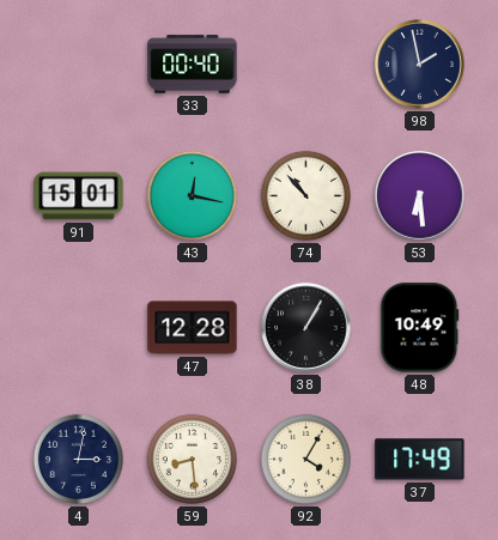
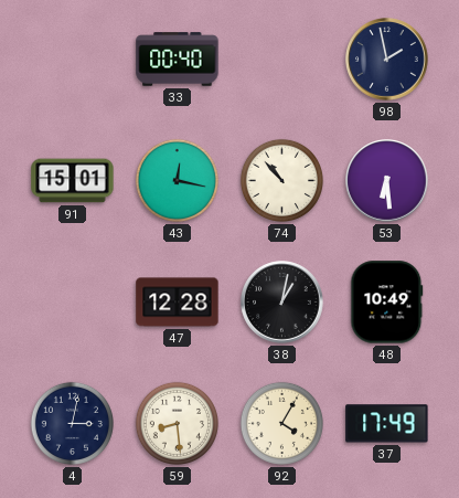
38: 1:05 -> 1:02
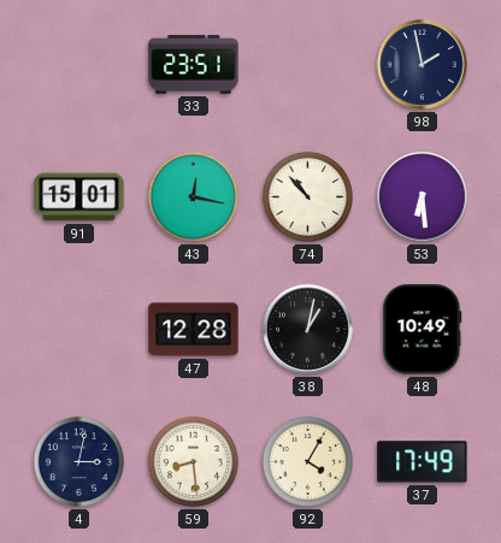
33: 00:40 -> 23:51
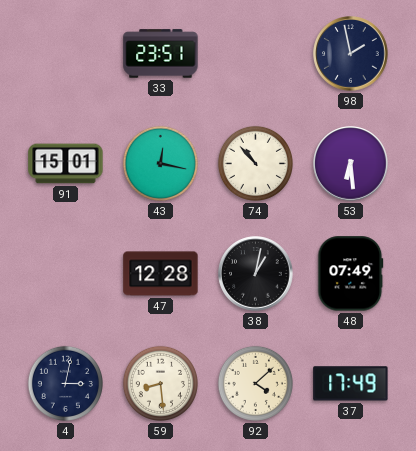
48: 10:49 -> 07:49
92: 4:05 -> 4:08
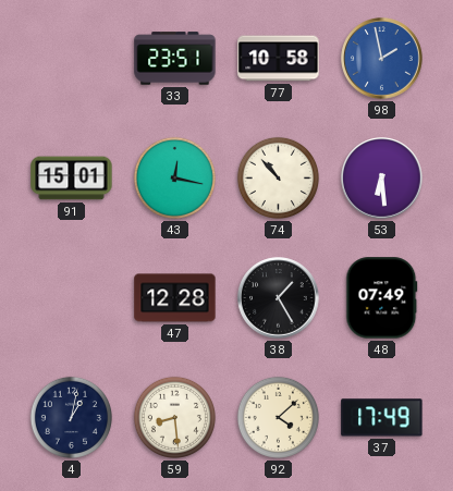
77: none -> 10:58
98 dial: navy -> blue
38: 1:02 -> 1:25
4: 3:02 -> 1:02
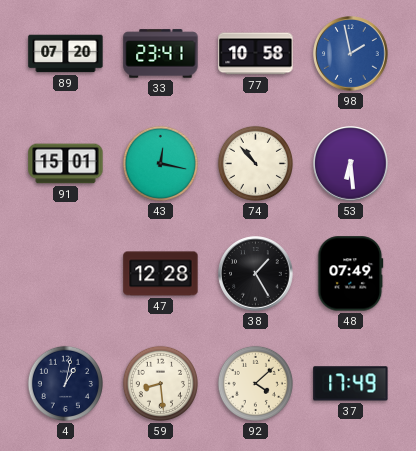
89: none -> 07:20
33: 23:51 -> 23:41
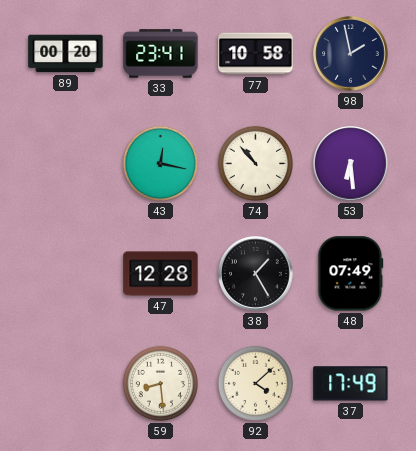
89: 07:20 -> 00:20
98 dial: blue -> navy
91: 15:01 -> none
4: 1:02 -> none
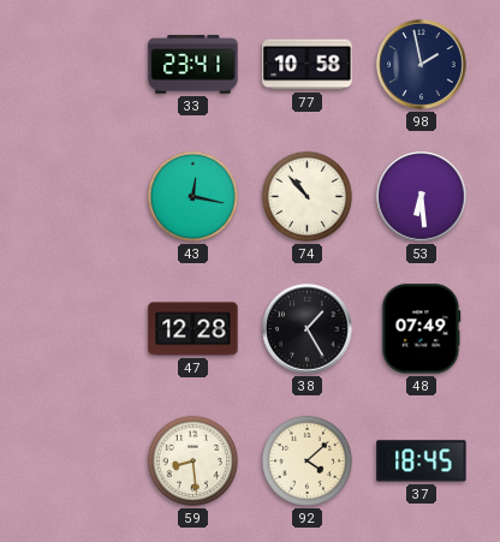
89: 00:20 -> none
37: 17:49 -> 18:45
